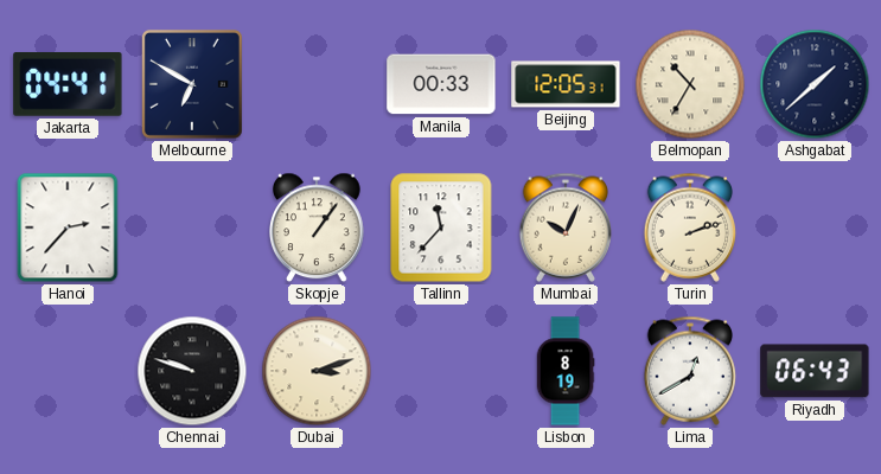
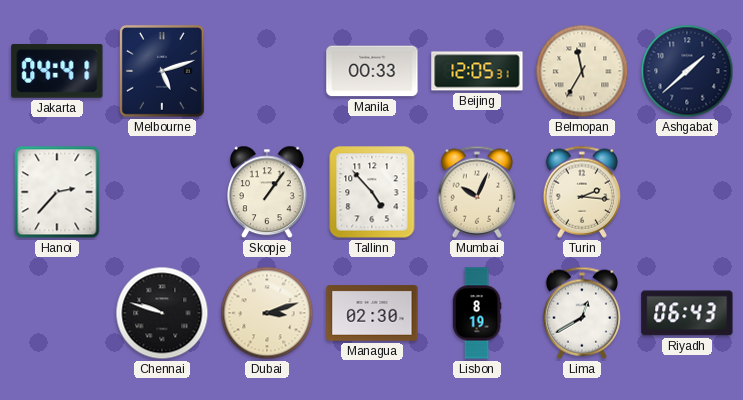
Melbourne: 6:50 -> 5:12
Belmopan: 10:35 -> 11:35
Tallinn: 11:37 -> 4:53
Turin: 2:12 -> 2:16
Managua: none -> 02:30
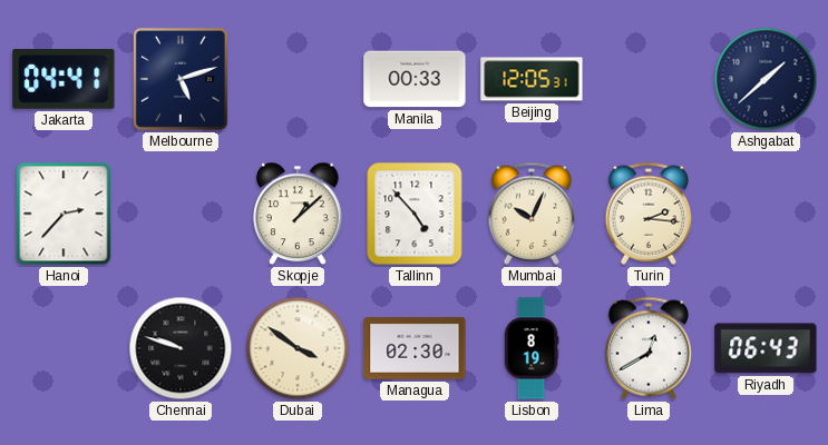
Belmopan: 11:35 -> none
Skopje: 1:06 -> 1:08
Dubai: 3:12 -> 3:51
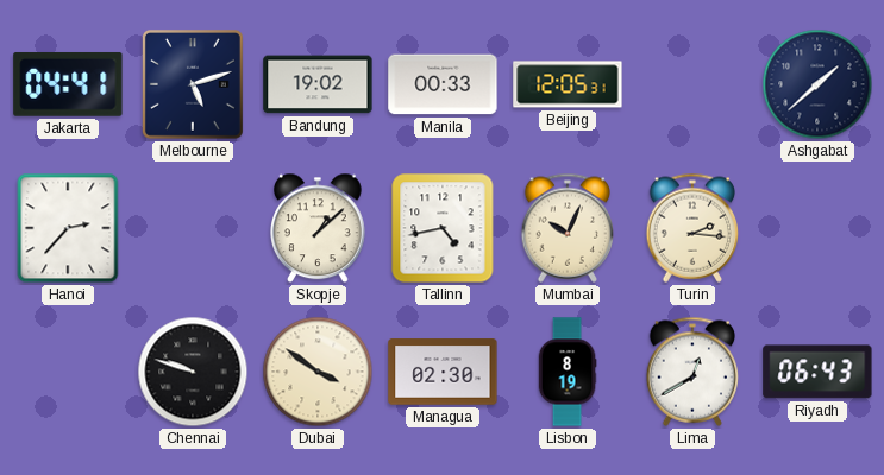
Bandung: none -> 19:02
Tallinn: 4:53 -> 4:43
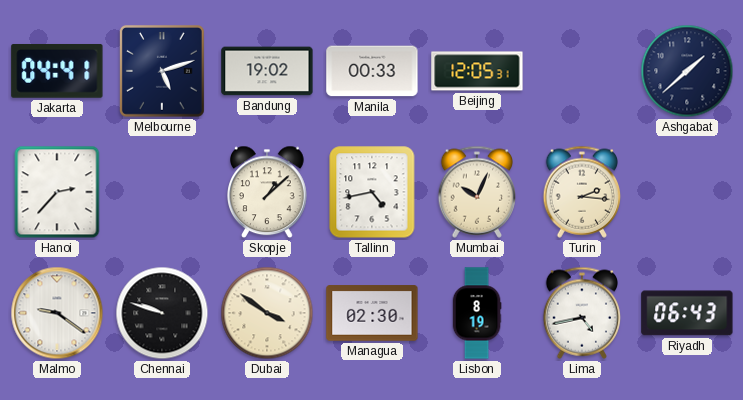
Malmo: none -> 9:21
Lima: 12:40 -> 4:43
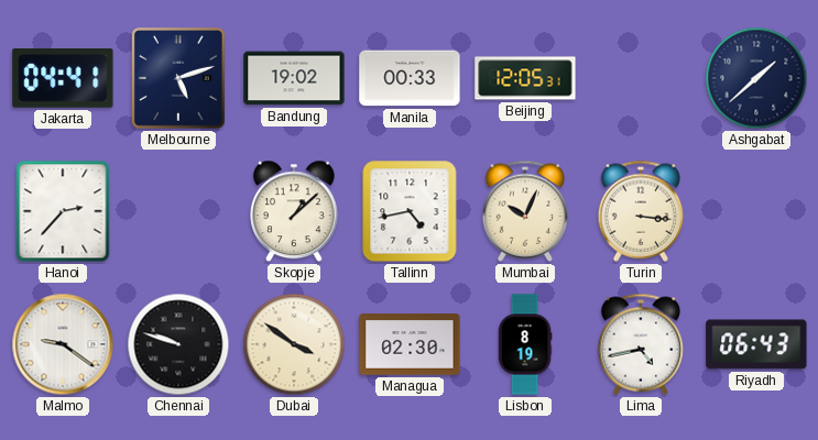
Turin: 2:16 -> 3:16
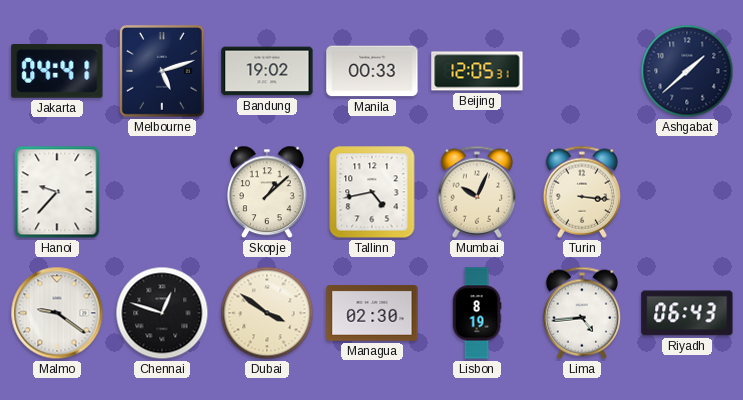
Hanoi: 2:37 -> 9:37
Chennai: 9:48 -> 12:48
Lima: 4:43 -> 4:44
